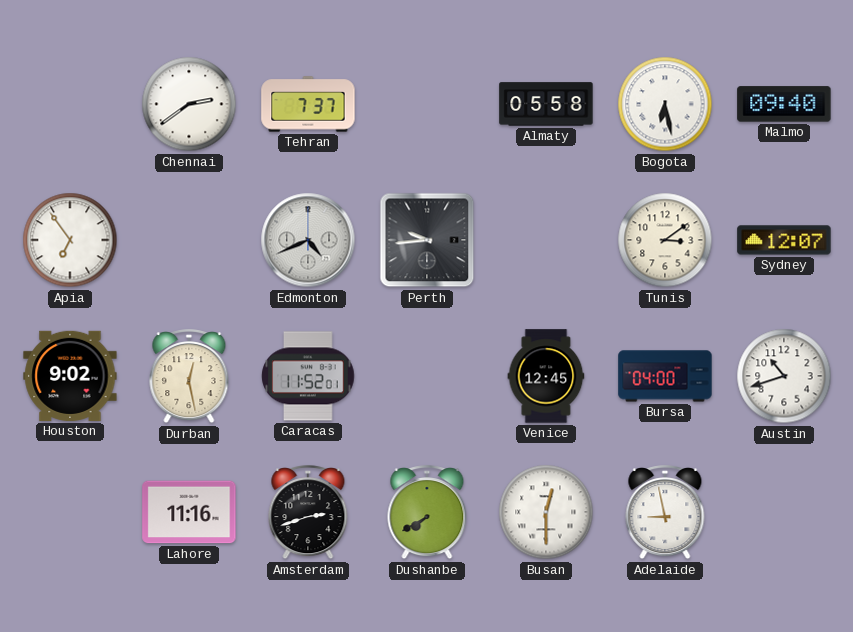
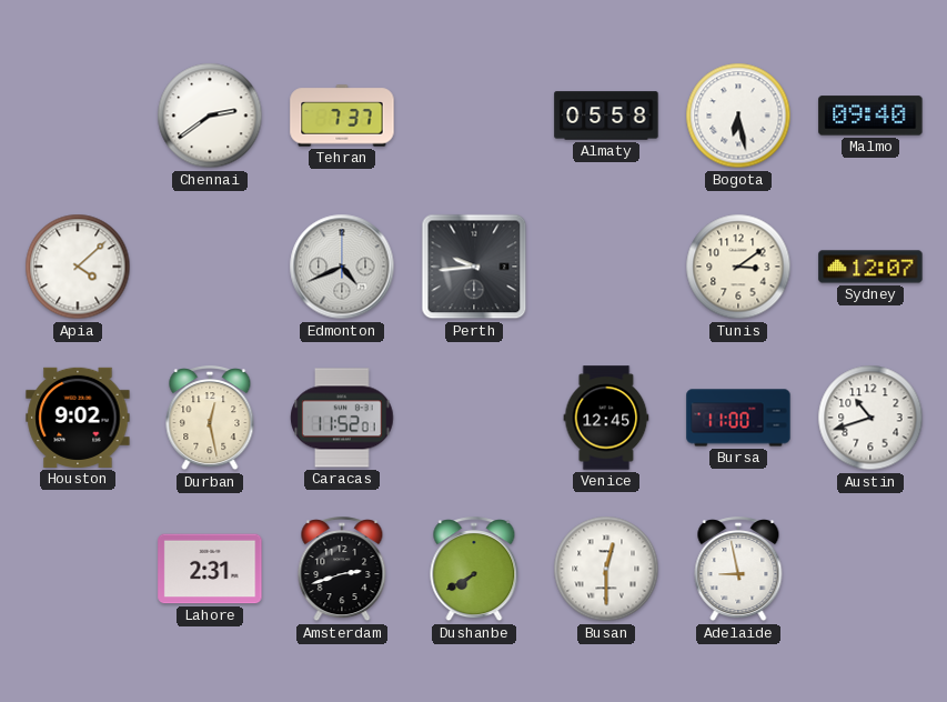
Apia: 6:54 -> 4:08
Bursa: 04:00 -> 11:00
Lahore: 11:16 -> 2:31
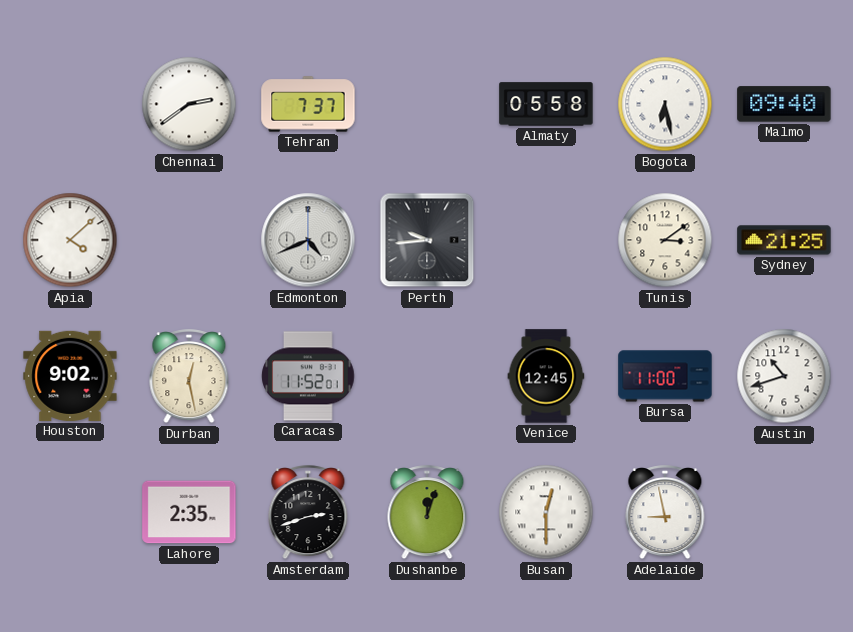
Sydney: 12:07 -> 21:25
Lahore: 2:31 -> 2:35
Dushanbe: 7:40 -> 12:03
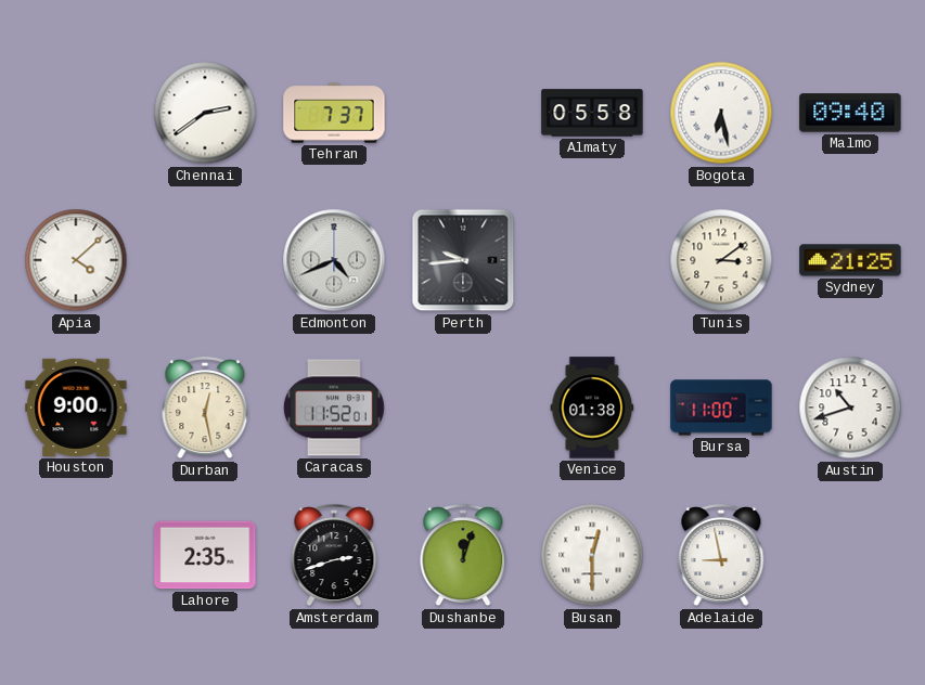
Houston: 9:02 -> 9:00
Venice: 12:45 -> 01:38
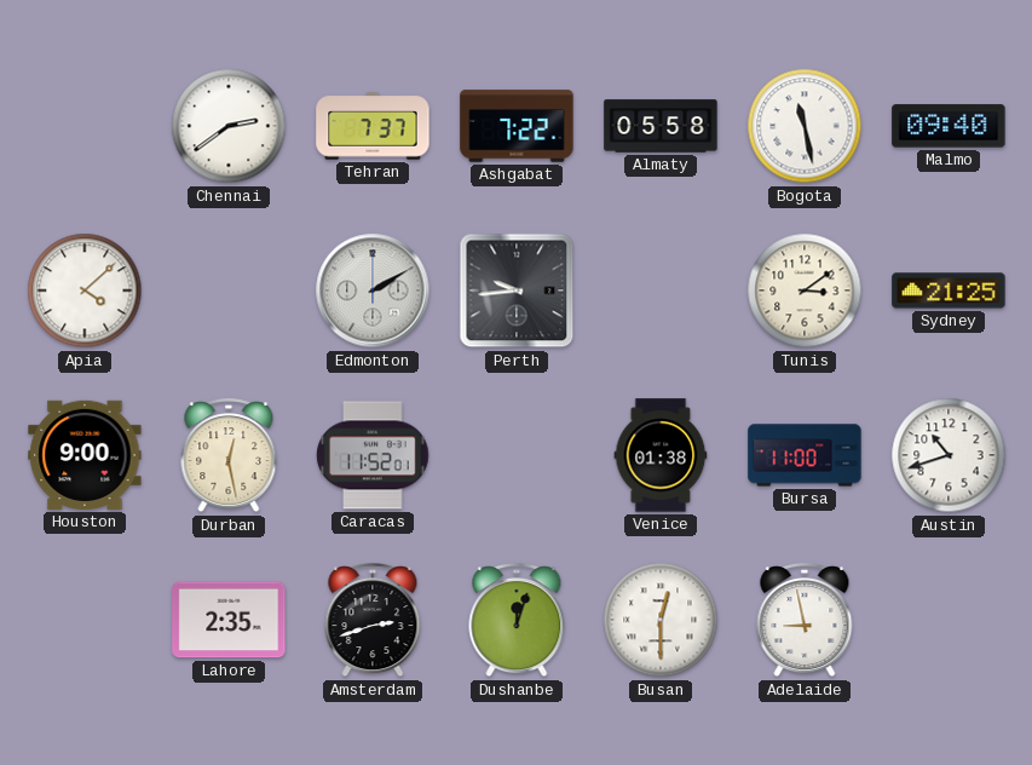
Ashgabat: none -> 7:22
Bogota: 6:28 -> 11:28
Edmonton: 4:41 -> 2:10
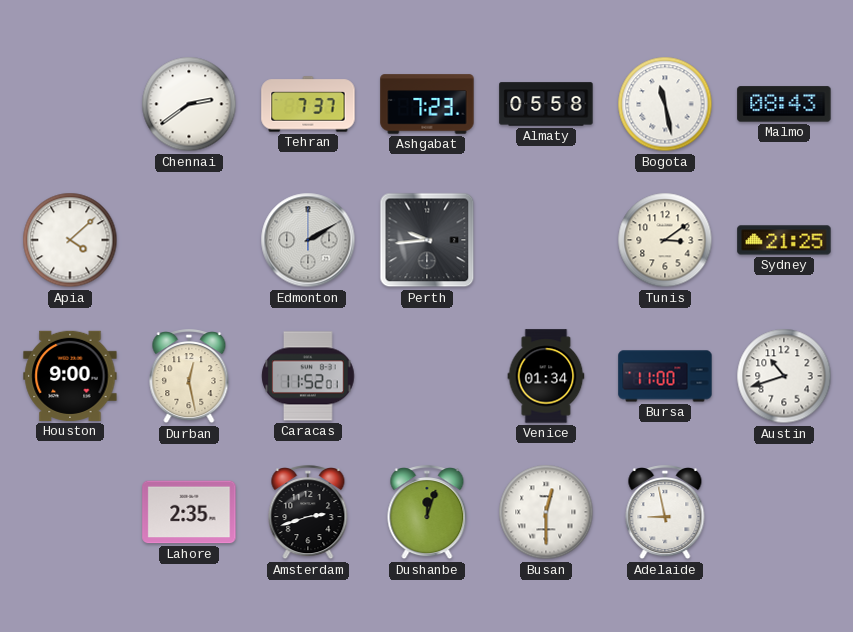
Ashgabat: 7:22 -> 7:23
Malmo: 09:40 -> 08:43
Venice: 01:38 -> 01:34
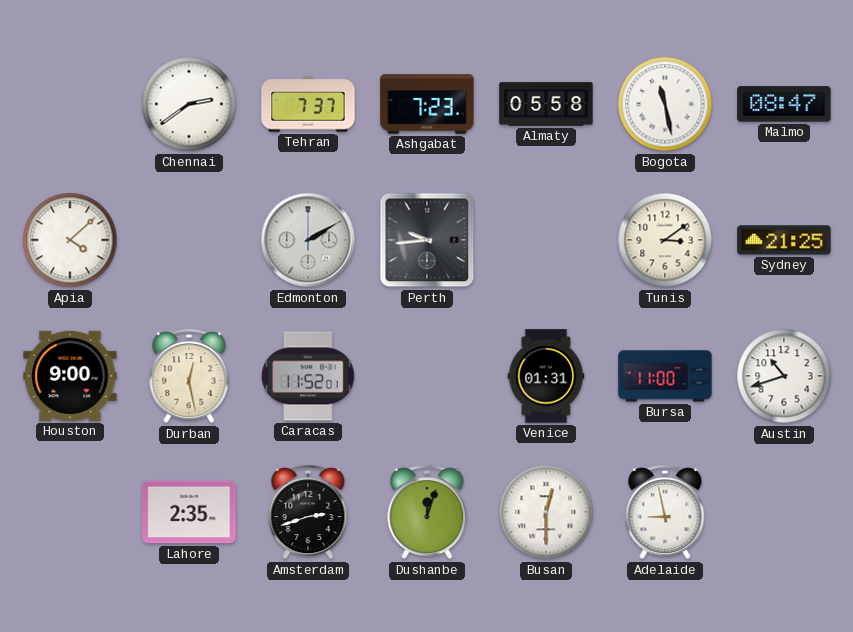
Malmo: 08:43 -> 08:47
Venice: 01:34 -> 01:31
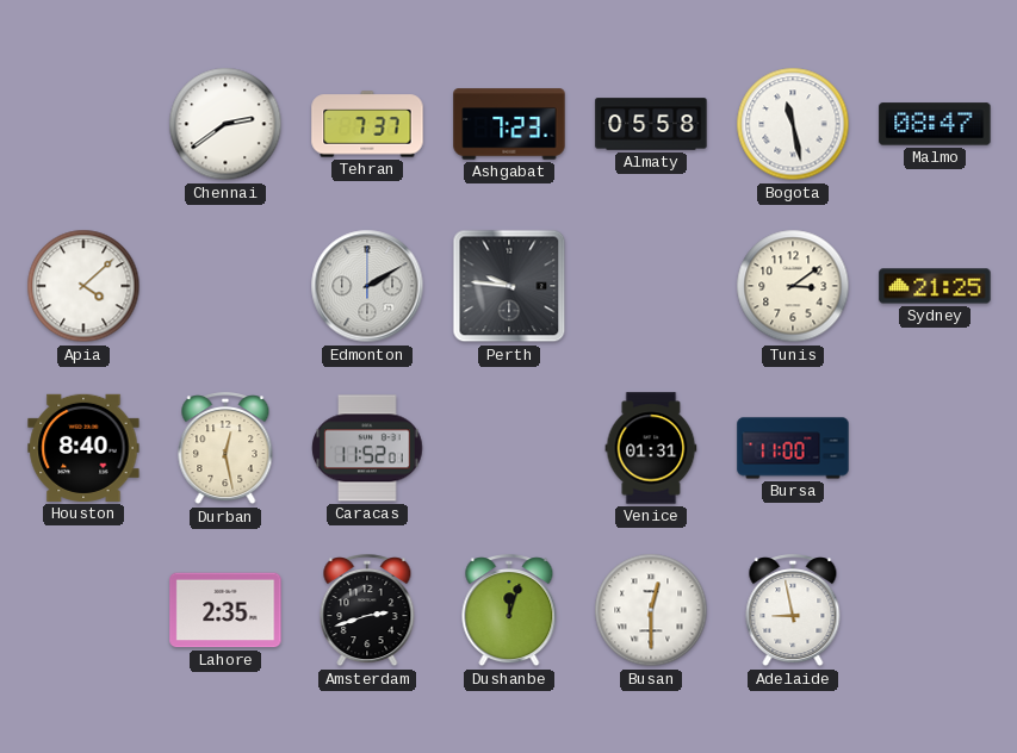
Perth: 9:44 -> 9:46
Houston: 9:00 -> 8:40
Austin: 10:42 -> none
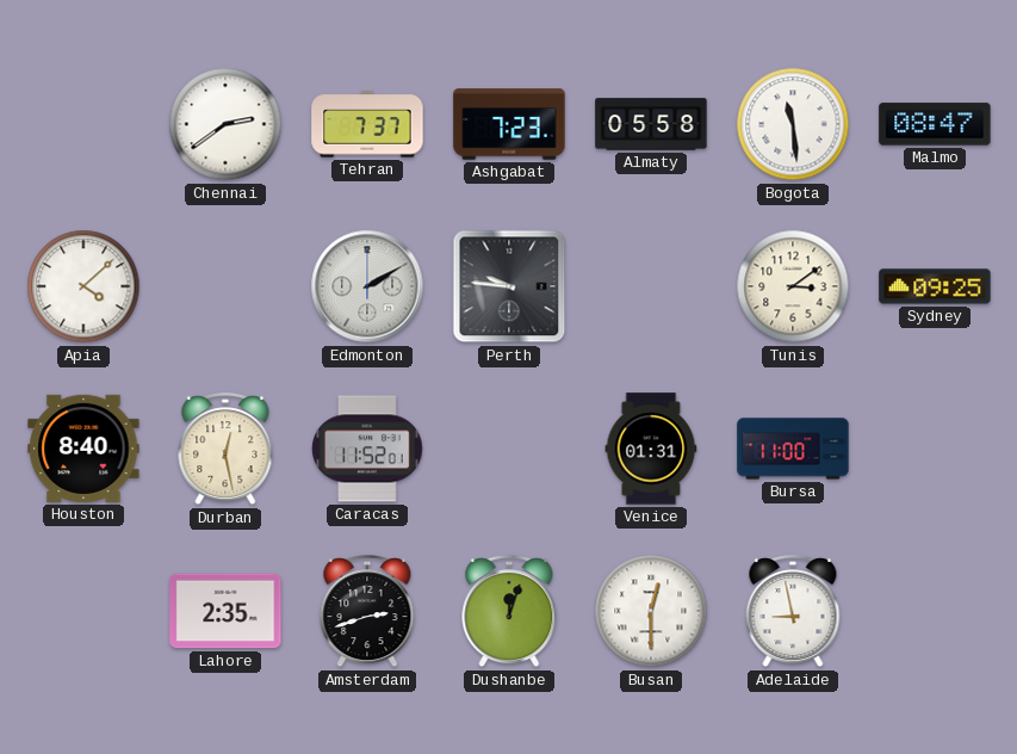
Bogota: 11:28 -> 11:29
Sydney: 21:25 -> 09:25
